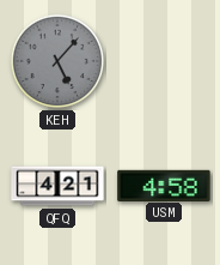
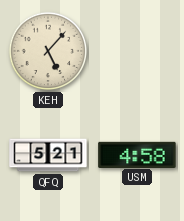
KEH dial: grey -> cream
QFQ: 4:21 -> 5:21
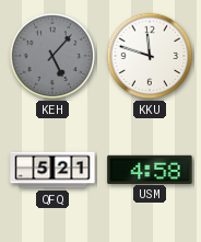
KEH dial: cream -> grey
KKU: none -> 11:48
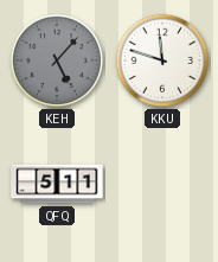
QFQ: 5:21 -> 5:11
USM: 4:58 -> none
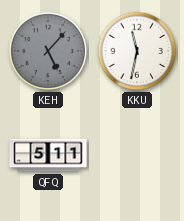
KKU: 11:48 -> 11:32
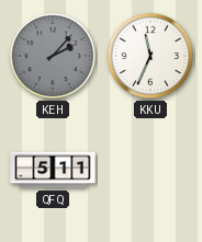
KEH: 5:07 -> 2:07
KKU: 11:32 -> 11:34
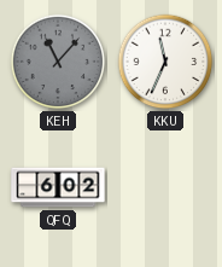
KEH: 2:07 -> 11:07
QFQ: 5:11 -> 6:02
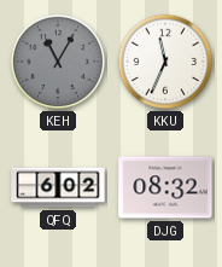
KEH: 11:07 -> 11:05
DJG: none -> 08:32
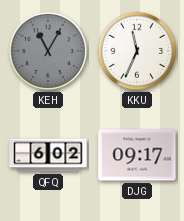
DJG: 08:32 -> 09:17
